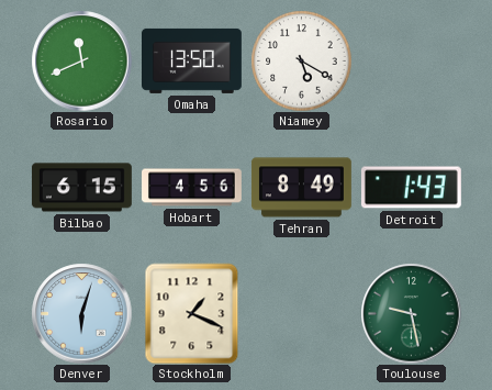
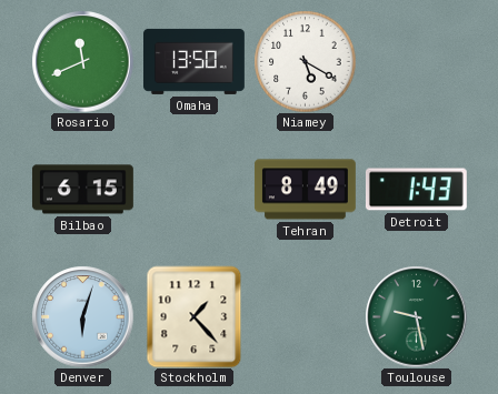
Hobart: 4:56 -> none
Stockholm: 1:19 -> 1:23
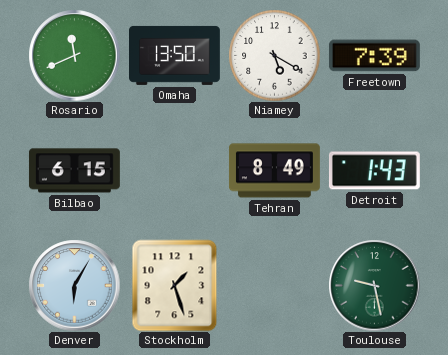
Freetown: none -> 7:39
Denver: 6:03 -> 6:05
Stockholm: 1:23 -> 1:27
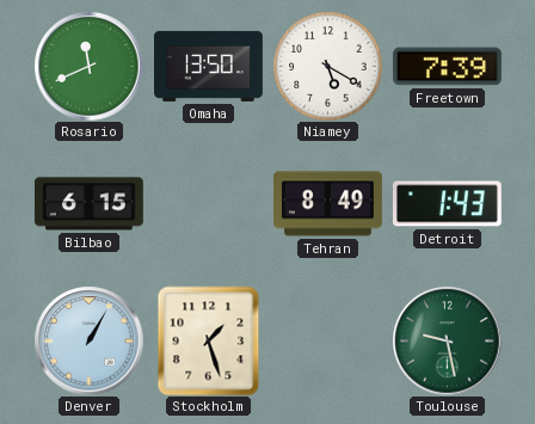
Denver: 6:05 -> 1:05
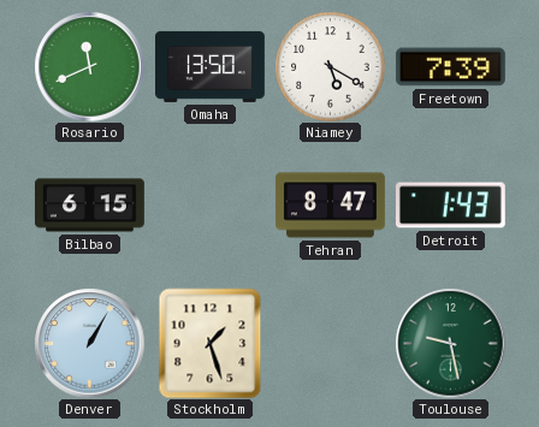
Tehran: 8:49 -> 8:47
